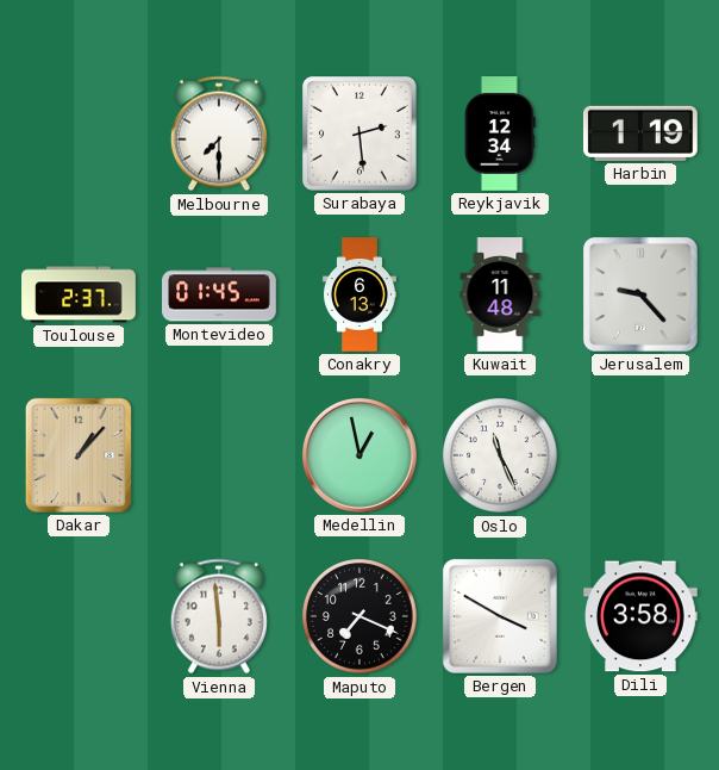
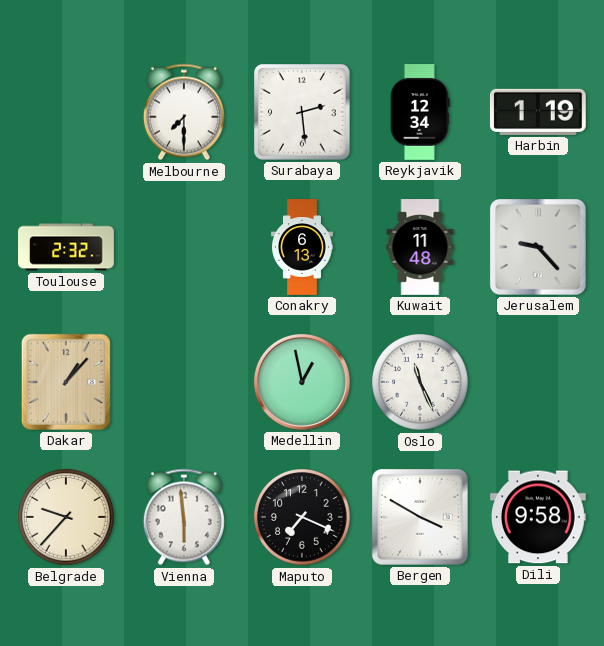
Toulouse: 2:37 -> 2:32
Montevideo: 01:45 -> none
Belgrade: none -> 9:37
Dili: 3:58 -> 9:58
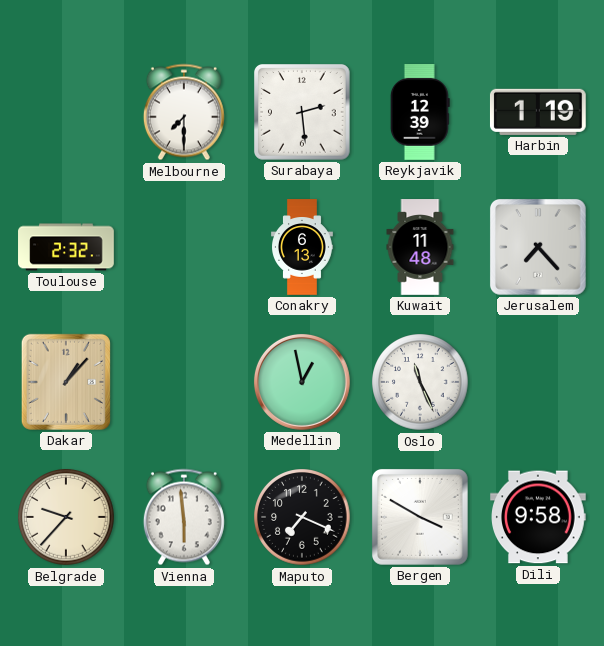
Reykjavik: 12:34 -> 12:39
Jerusalem: 9:23 -> 7:23
